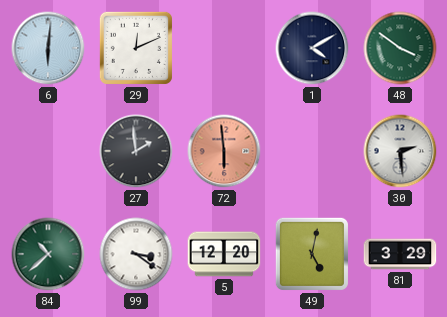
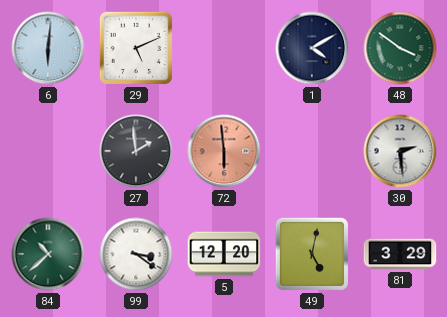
29: 12:11 -> 5:11
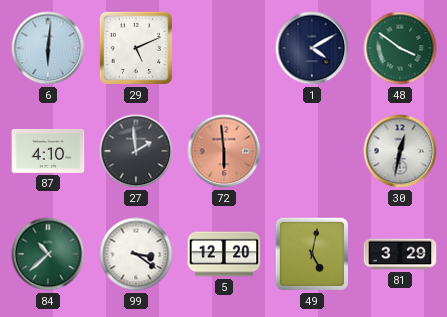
87: none -> 4:10
30: 2:29 -> 12:32
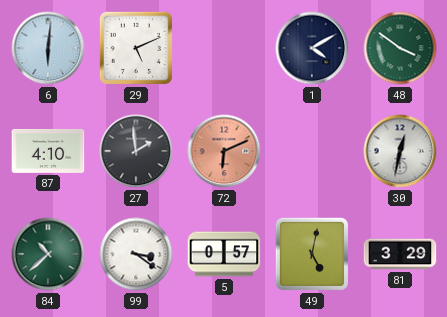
72: 5:59 -> 6:11
5: 12:20 -> 0:57
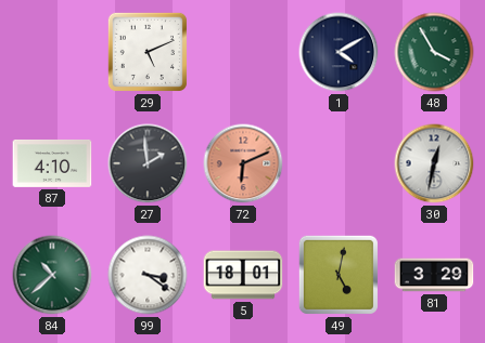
6: 6:01 -> none
48: 3:51 -> 3:55
5: 0:57 -> 18:01
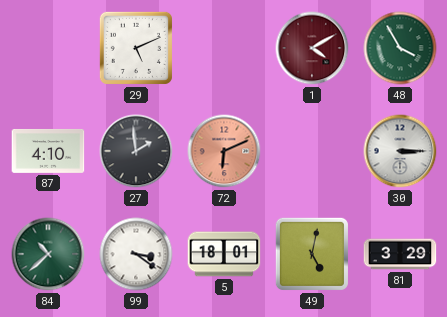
1 dial: navy -> burgundy
30: 12:32 -> 3:15
